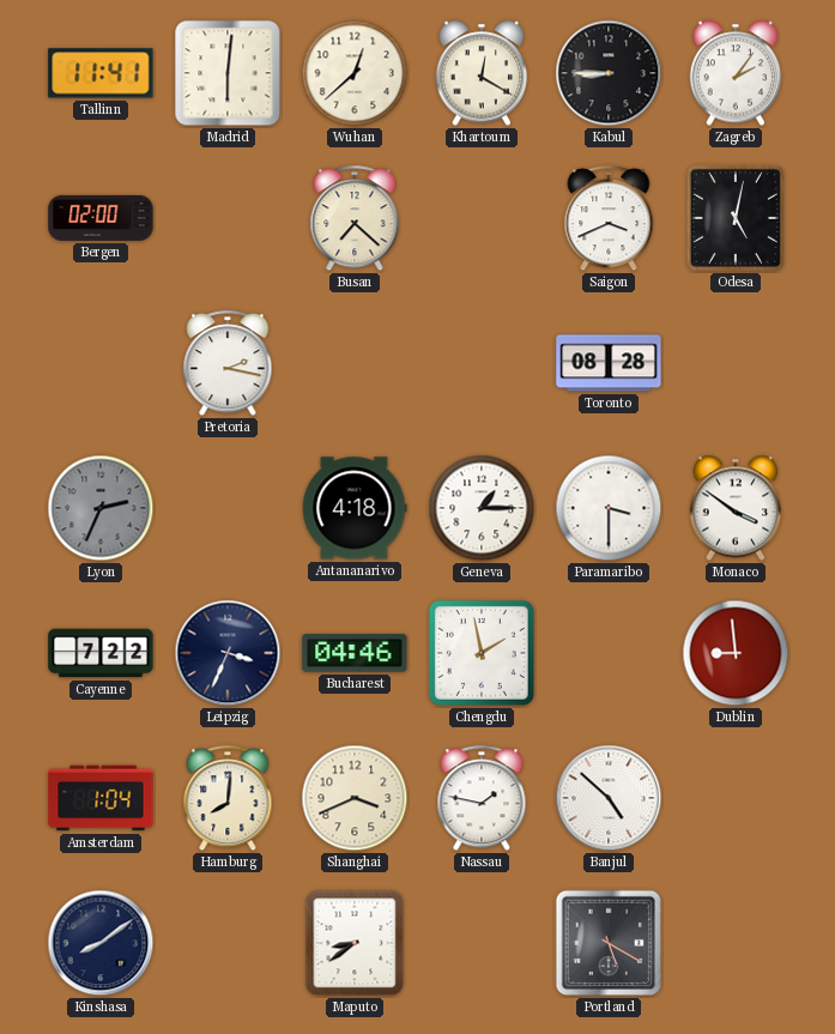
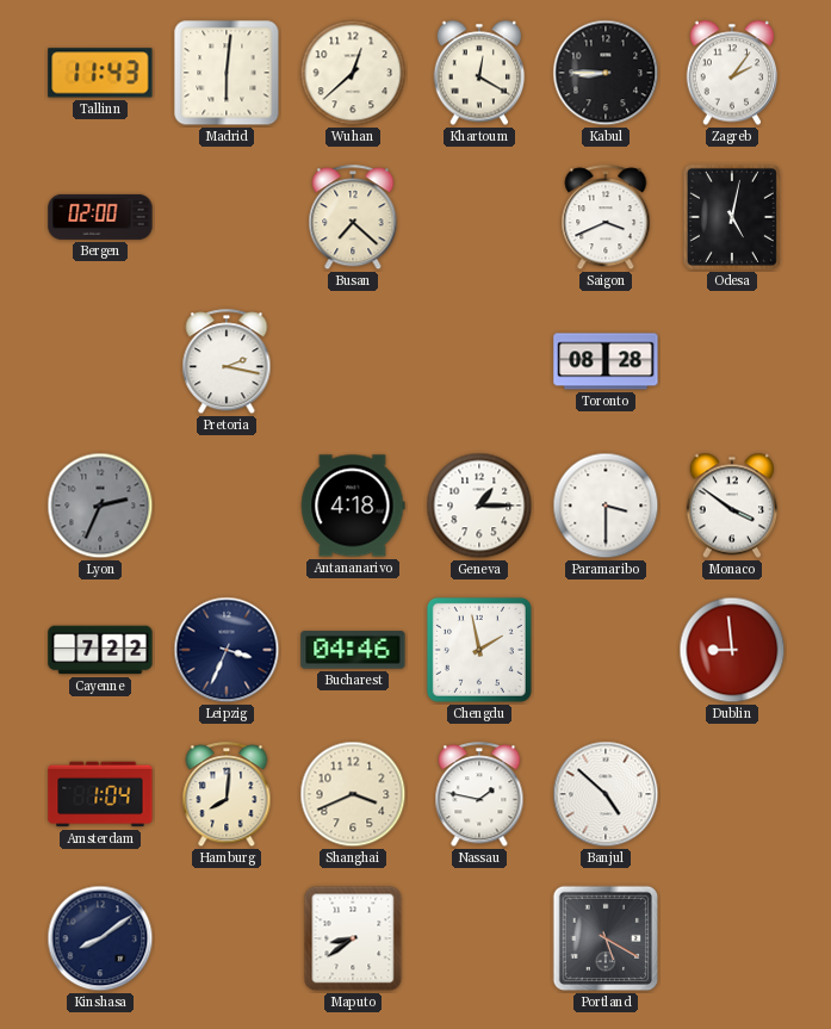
Tallinn: 11:41 -> 11:43
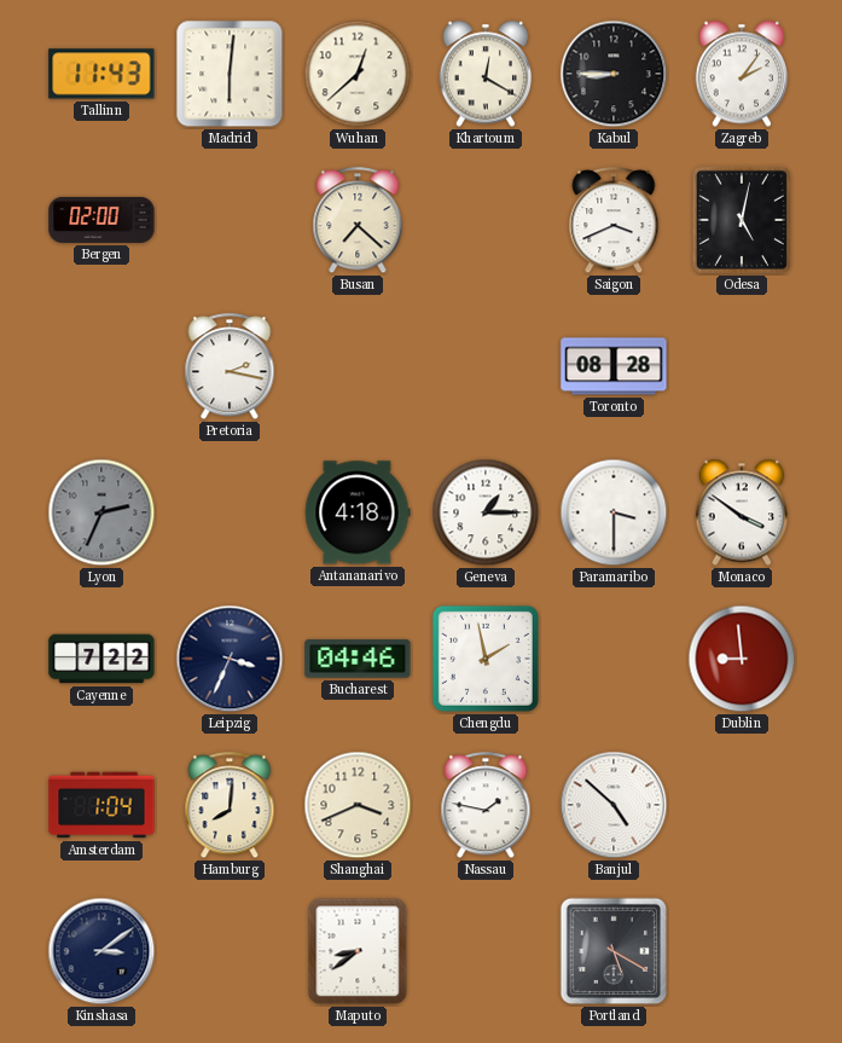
Kinshasa: 8:09 -> 3:09
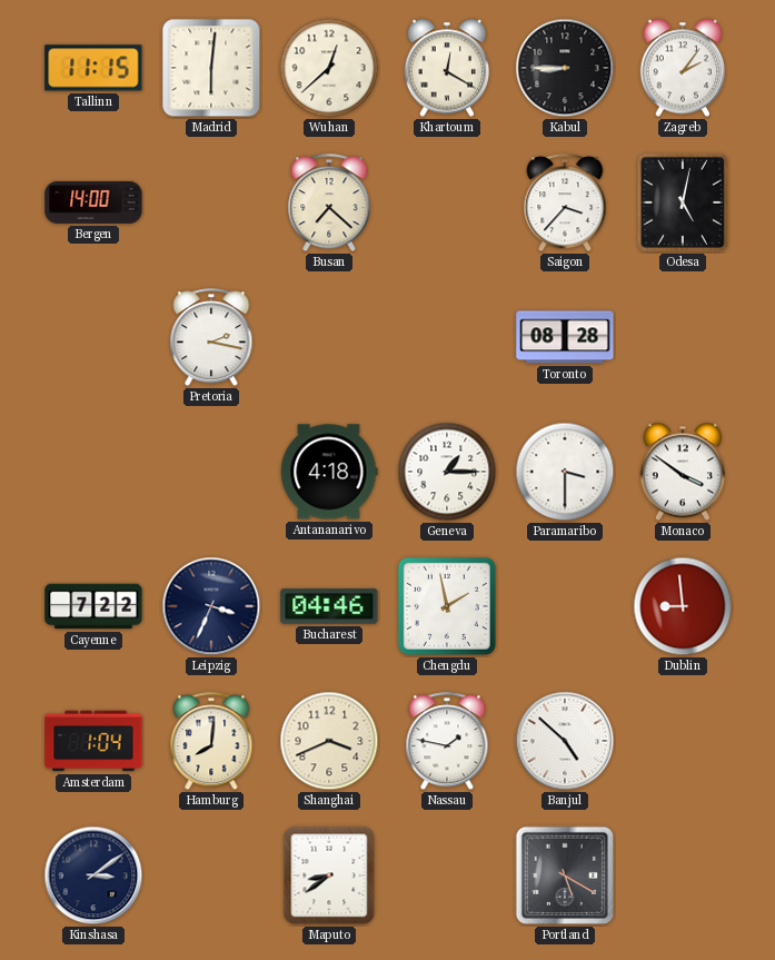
Tallinn: 11:43 -> 11:15
Bergen: 02:00 -> 14:00
Saigon: 3:41 -> 3:37
Lyon: 2:34 -> none
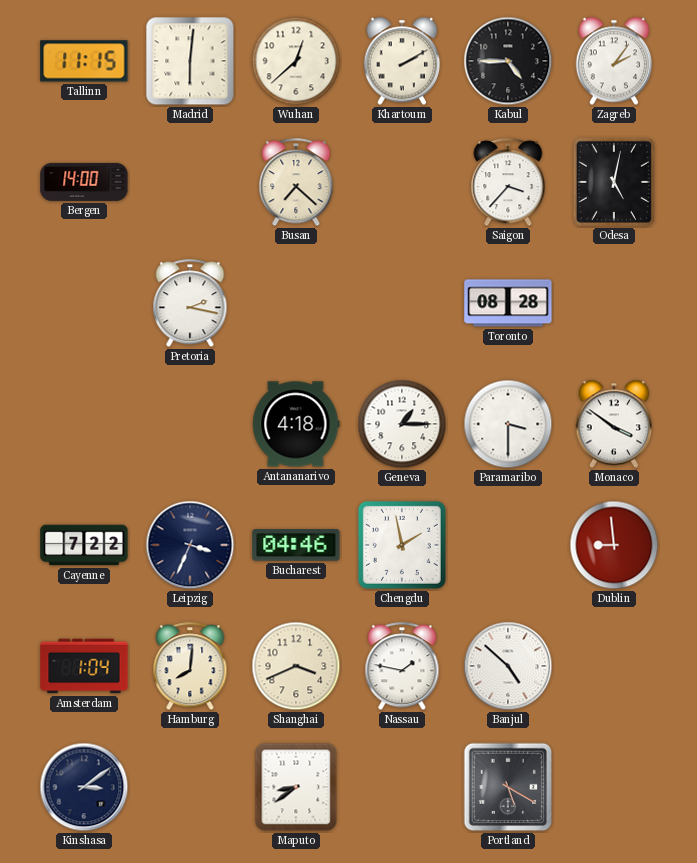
Khartoum: 12:20 -> 2:10
Kabul: 8:45 -> 4:45
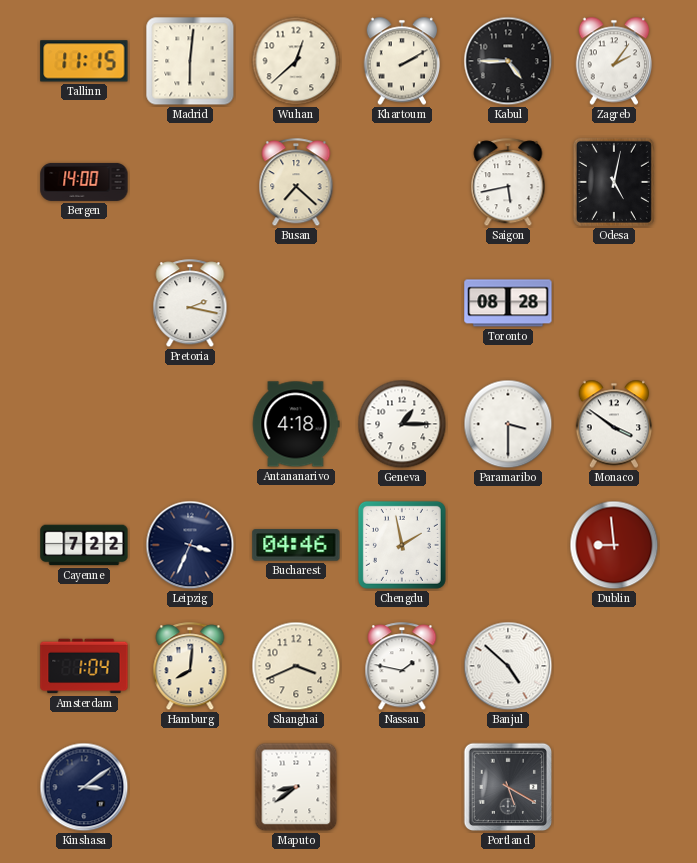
Saigon: 3:37 -> 5:43
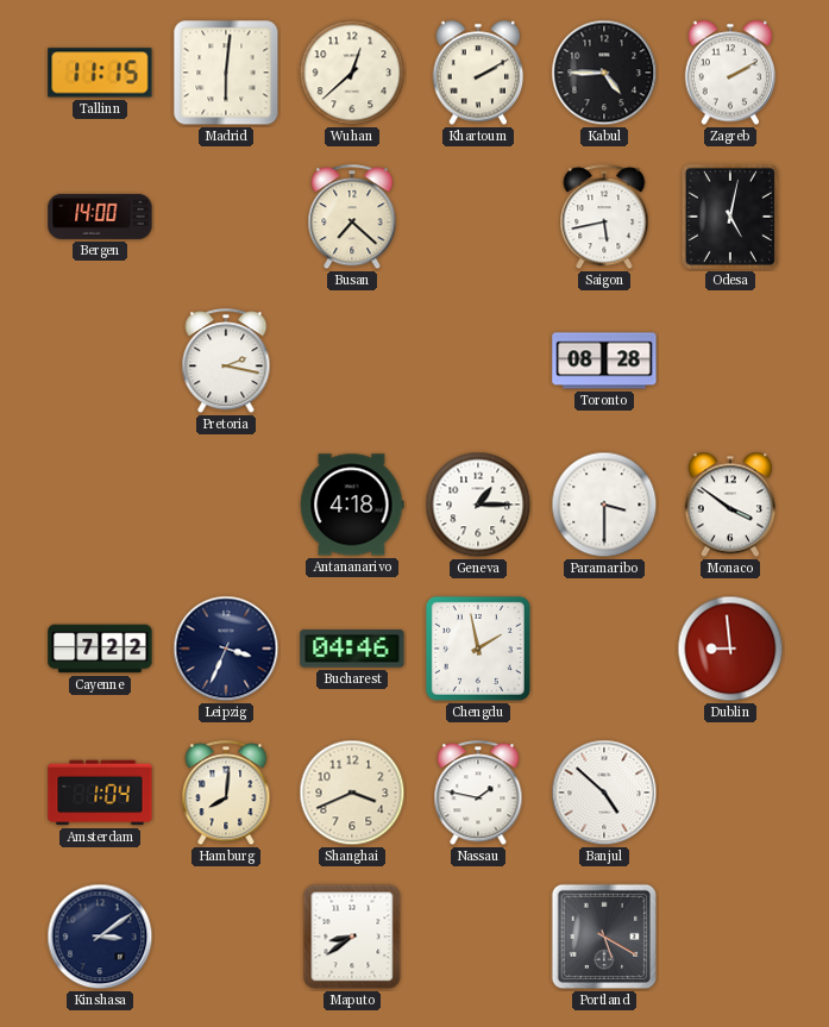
Zagreb: 2:06 -> 2:10
